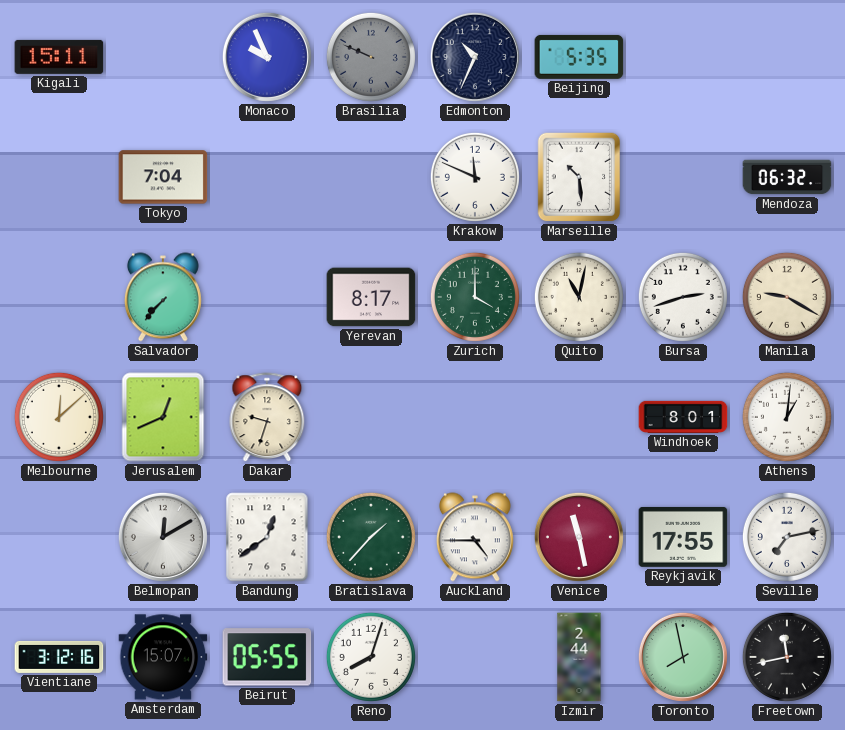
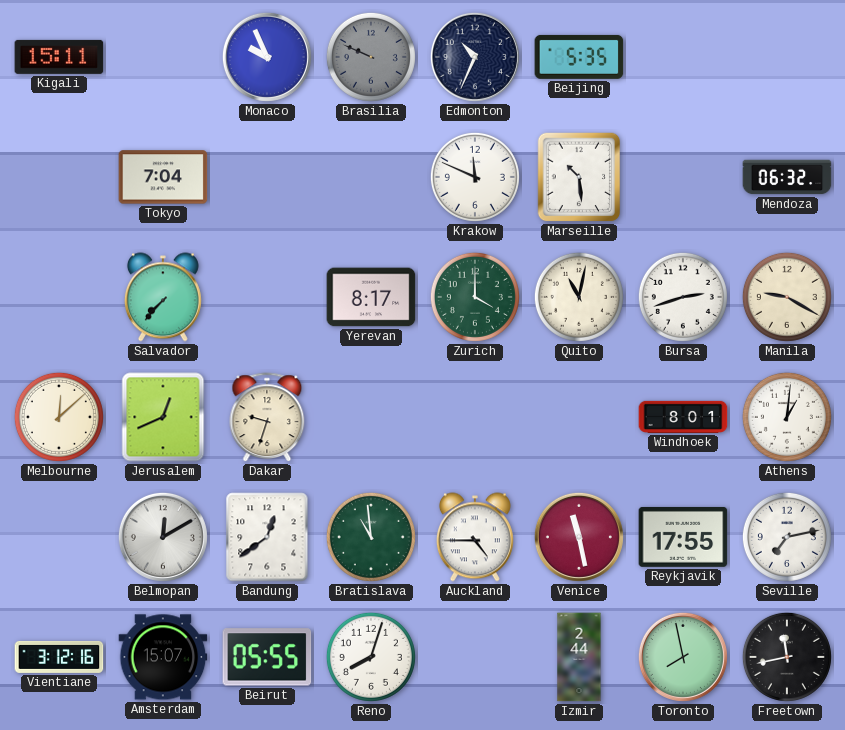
Bratislava: 1:37 -> 10:59
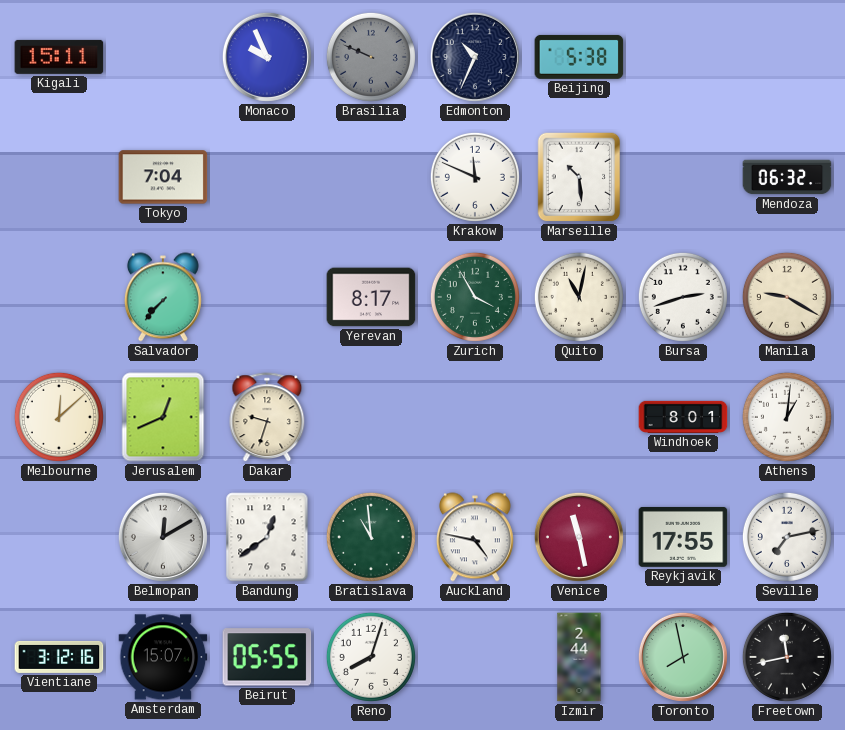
Beijing: 5:35 -> 5:38
Zurich: 4:00 -> 3:55
Auckland: 4:45 -> 4:47
